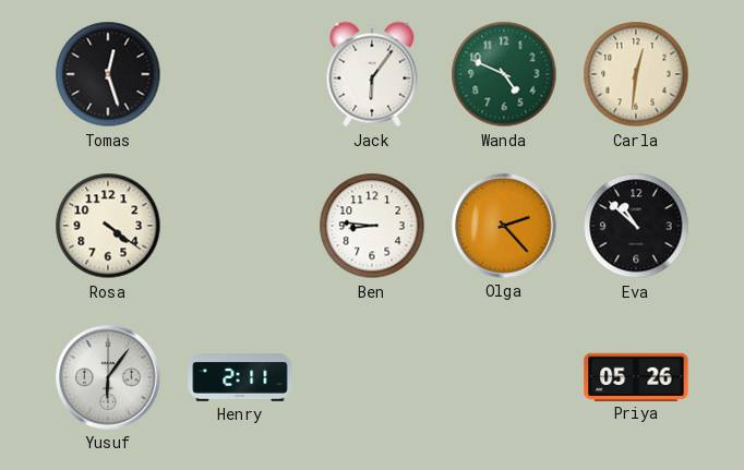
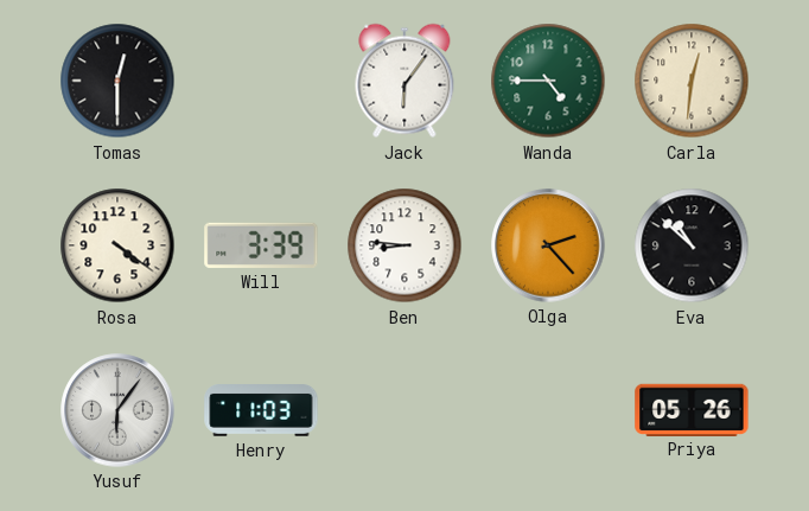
Tomas: 12:27 -> 12:30
Wanda: 4:49 -> 4:45
Will: none -> 3:39
Henry: 2:11 -> 11:03
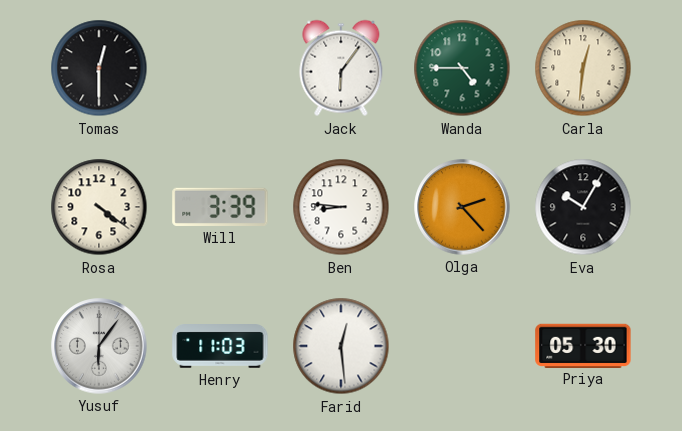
Eva: 10:52 -> 10:05
Farid: none -> 12:29
Priya: 05:26 -> 05:30
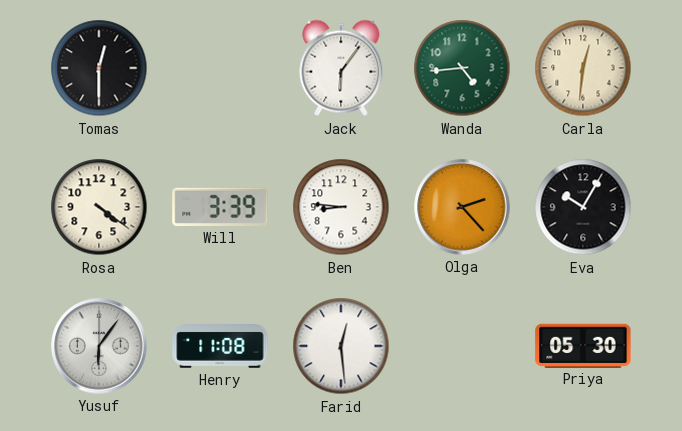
Wanda: 4:45 -> 4:44
Henry: 11:03 -> 11:08
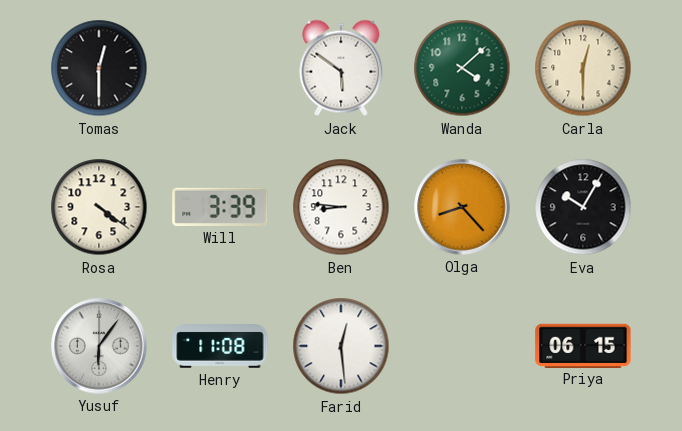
Jack: 6:06 -> 5:51
Wanda: 4:44 -> 4:08
Carla: 12:31 -> 12:30
Olga: 2:23 -> 8:23
Priya: 05:30 -> 06:15
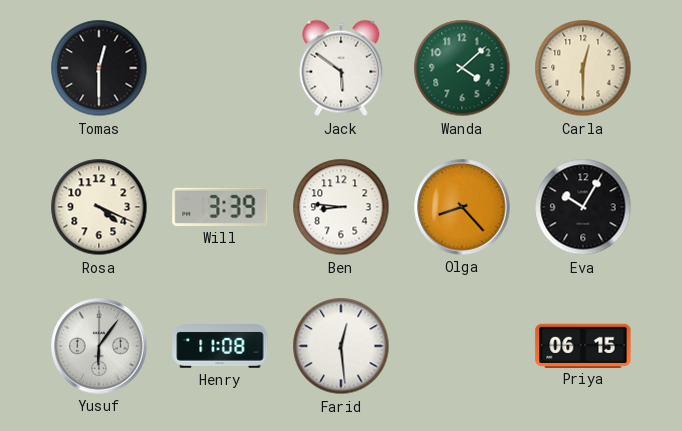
Rosa: 4:21 -> 4:19
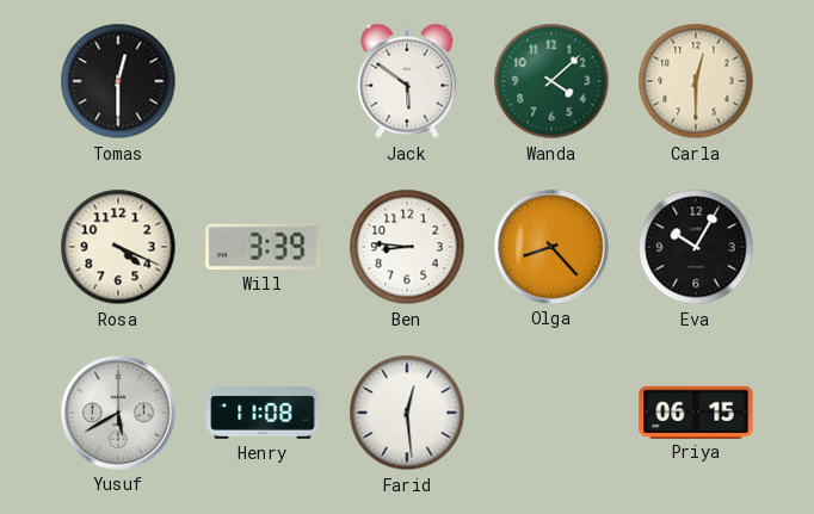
Yusuf: 6:06 -> 5:40
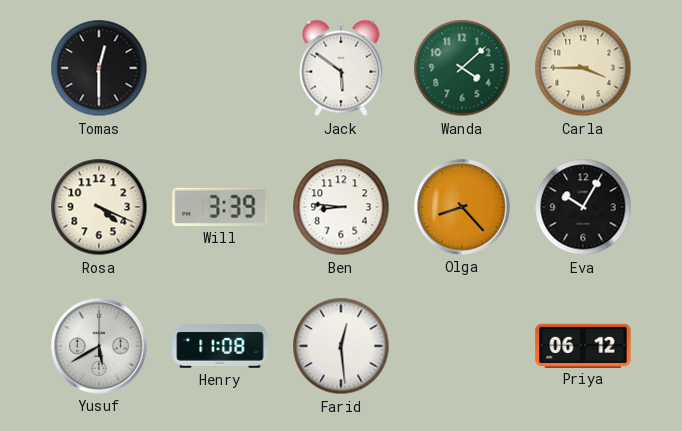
Carla: 12:30 -> 3:45
Priya: 06:15 -> 06:12
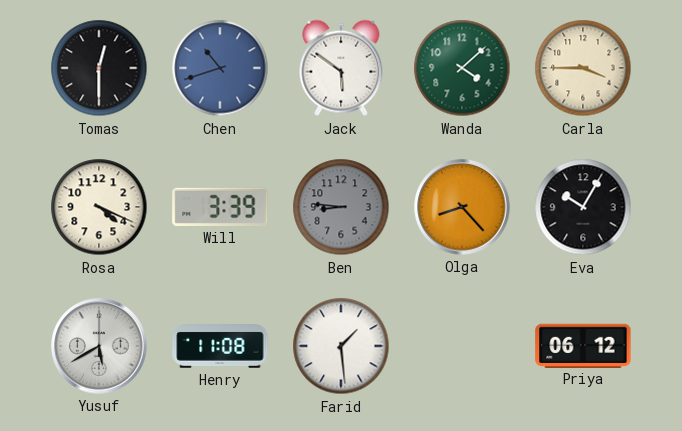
Chen: none -> 10:42
Ben dial: white -> grey
Farid: 12:29 -> 1:29
